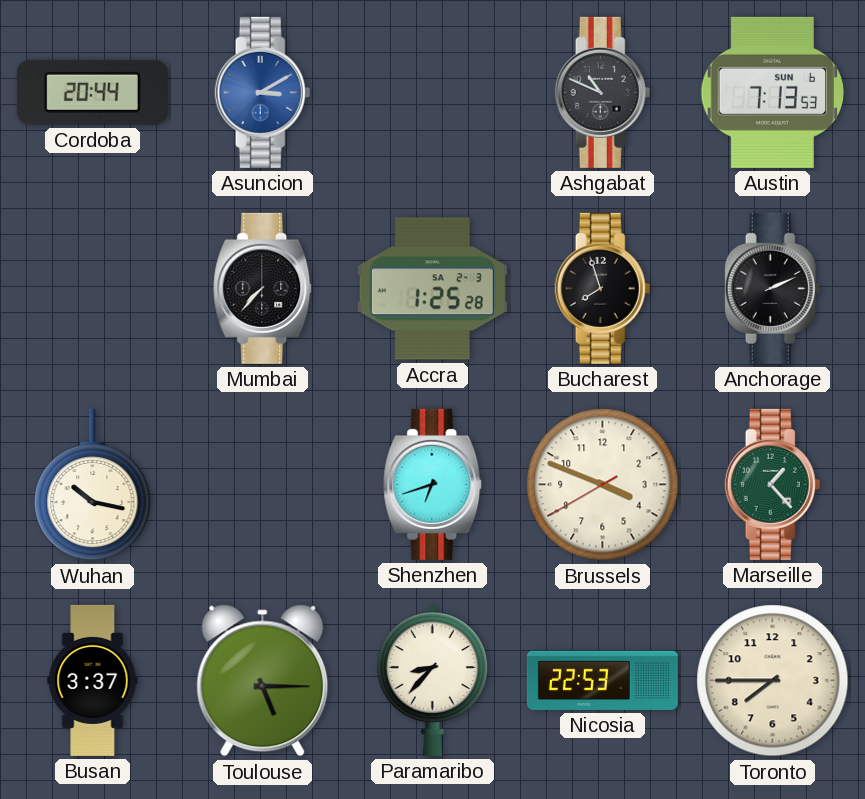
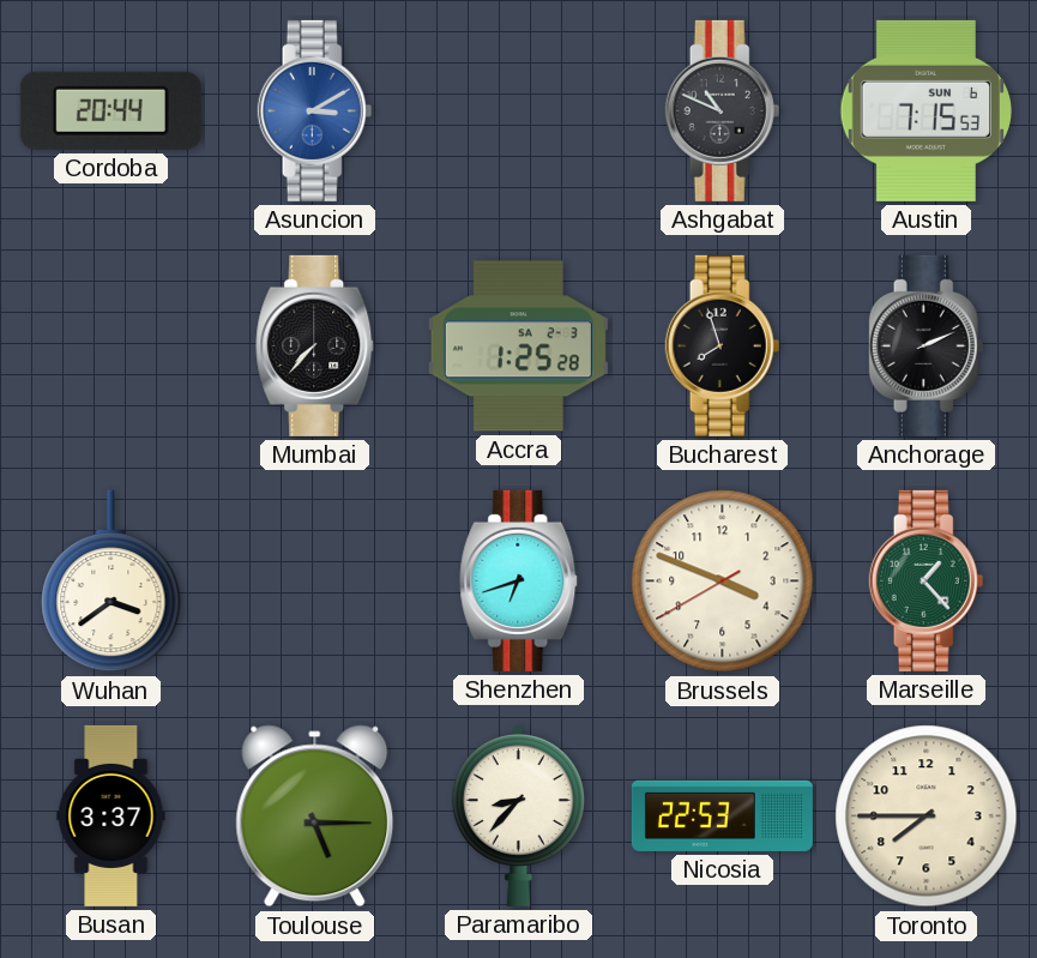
Austin: 7:13 -> 7:15
Wuhan: 10:17 -> 3:39
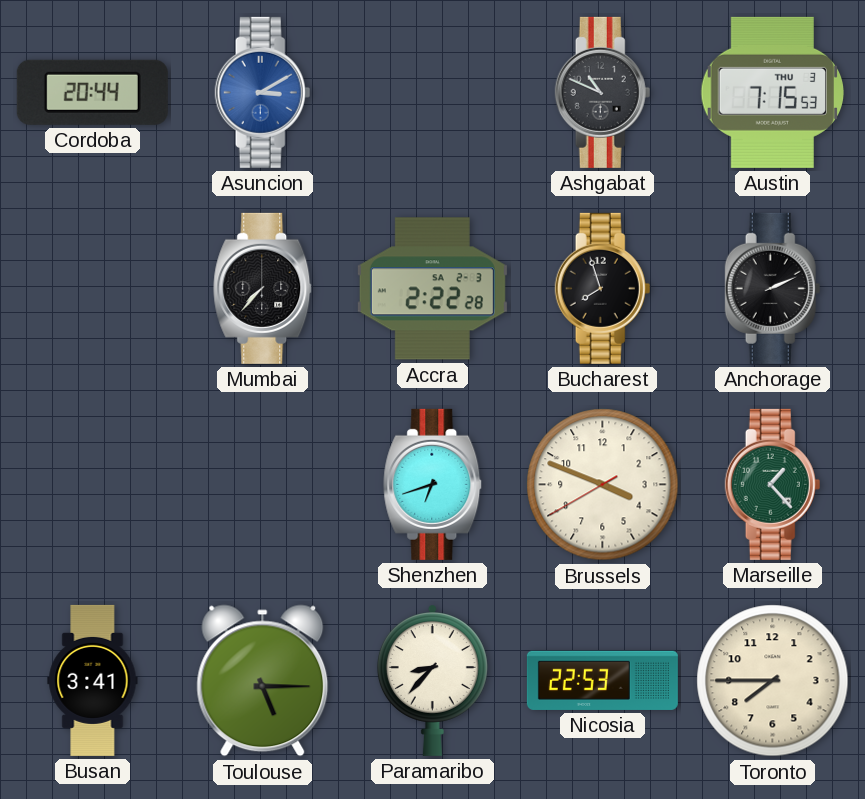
Austin date: SUN 6 -> THU 3
Accra: 1:25 -> 2:22
Wuhan: 3:39 -> none
Busan: 3:37 -> 3:41
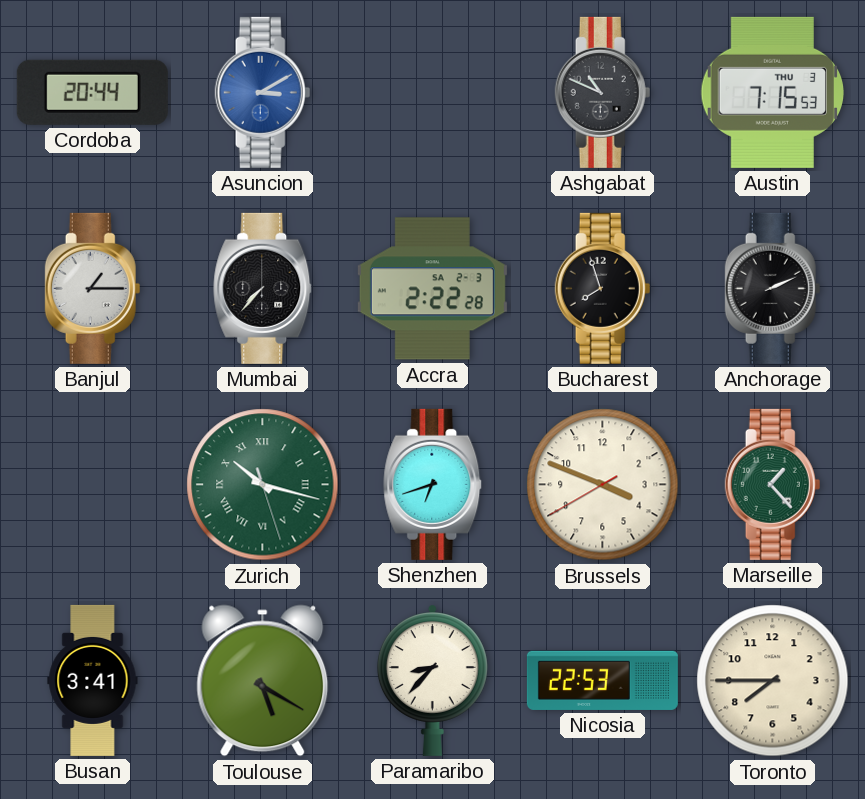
Banjul: none -> 1:15
Zurich: none -> 10:17
Toulouse: 5:15 -> 5:20
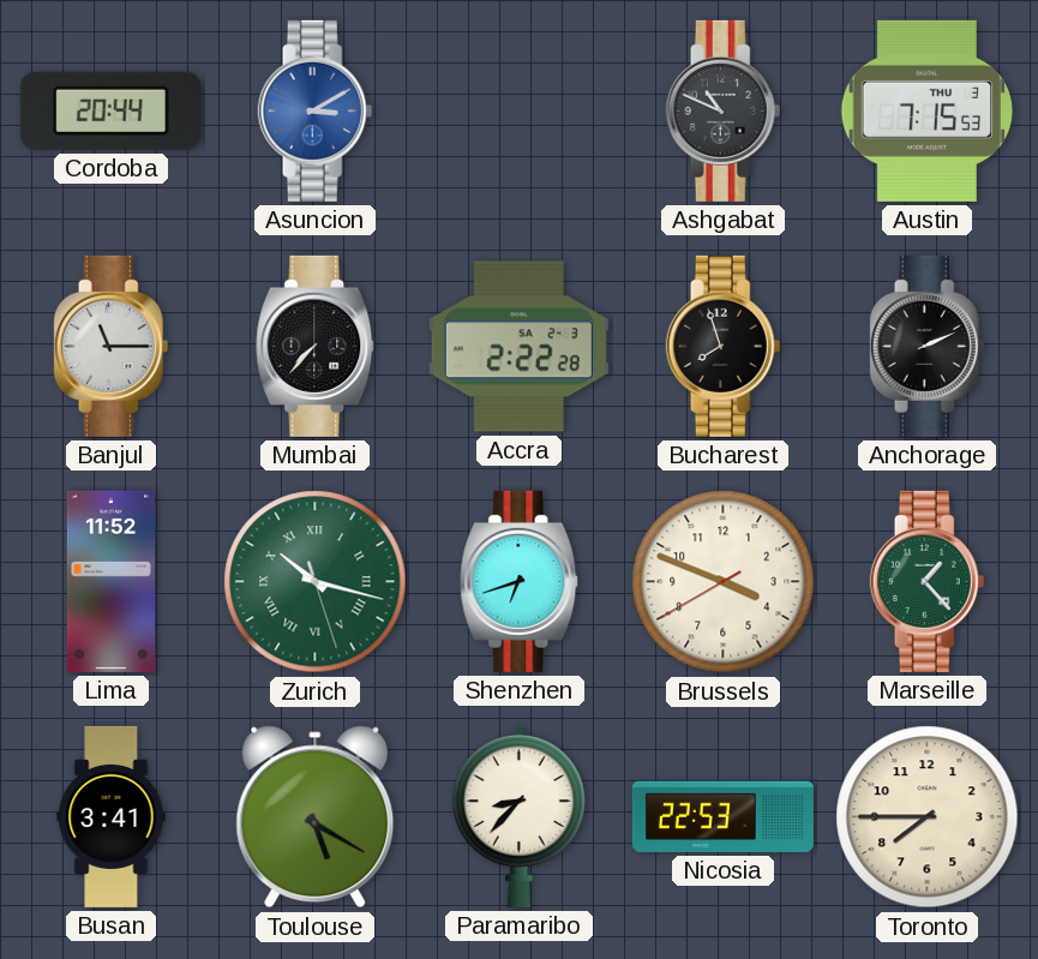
Banjul: 1:15 -> 11:15
Lima: none -> 11:52
